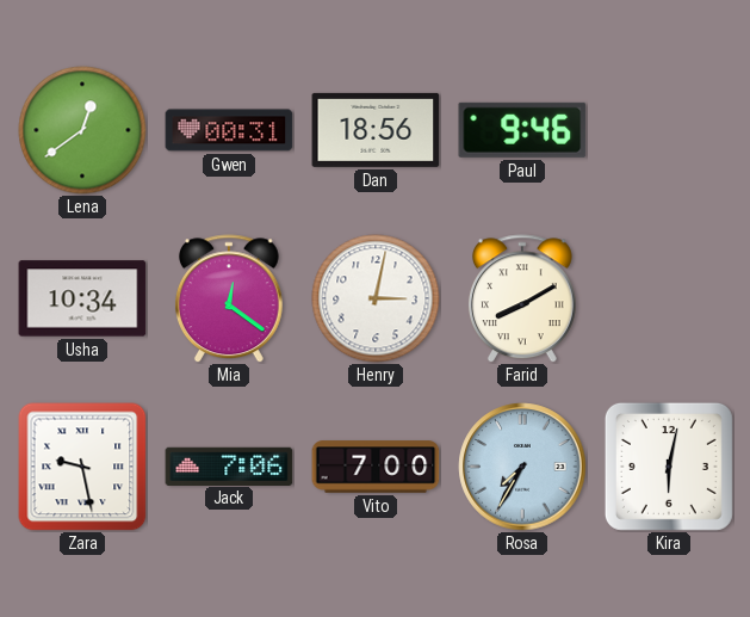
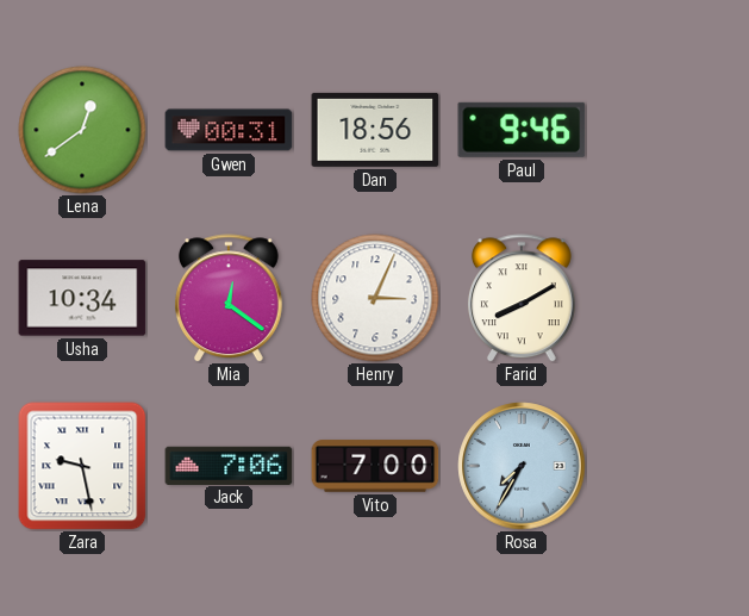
Henry: 3:02 -> 3:04
Kira: 6:02 -> none
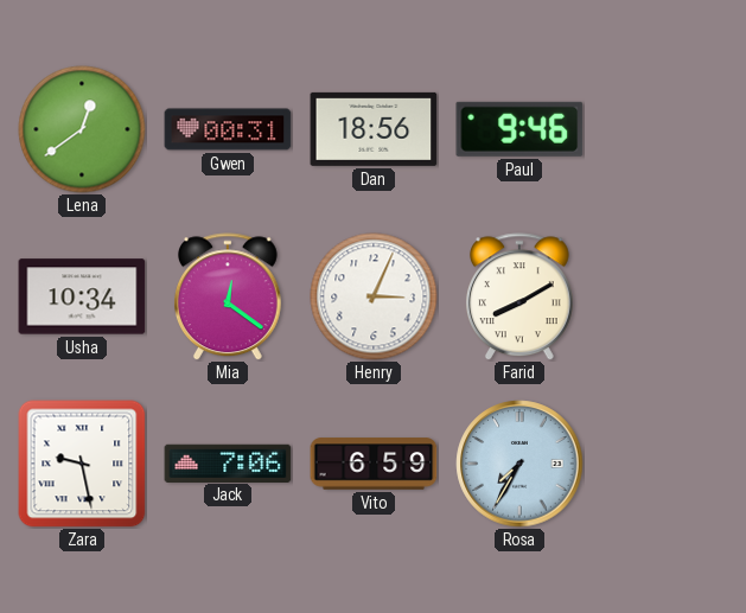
Vito: 7:00 -> 6:59
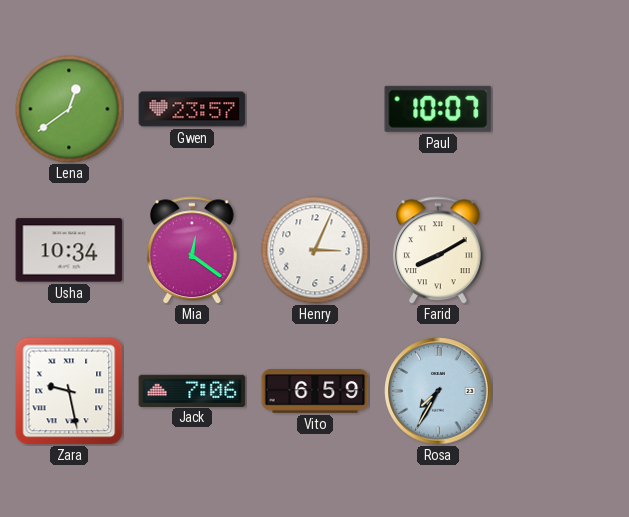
Gwen: 00:31 -> 23:57
Dan: 18:56 -> none
Paul: 9:46 -> 10:07
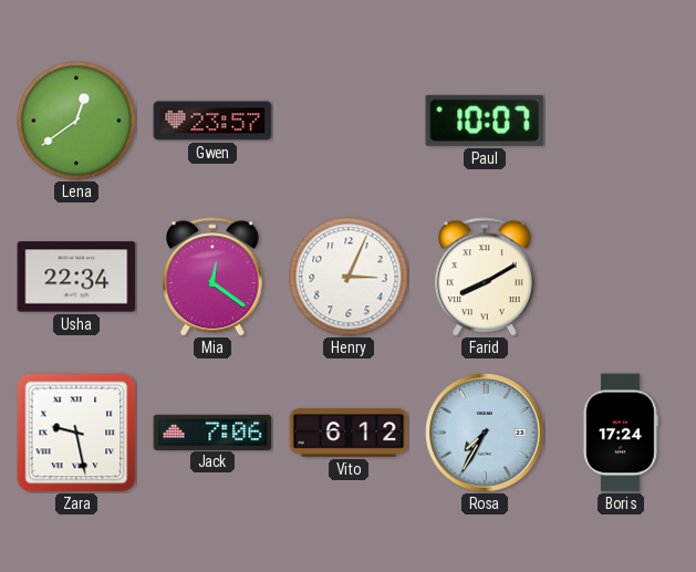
Usha: 10:34 -> 22:34
Vito: 6:59 -> 6:12
Boris: none -> 17:24
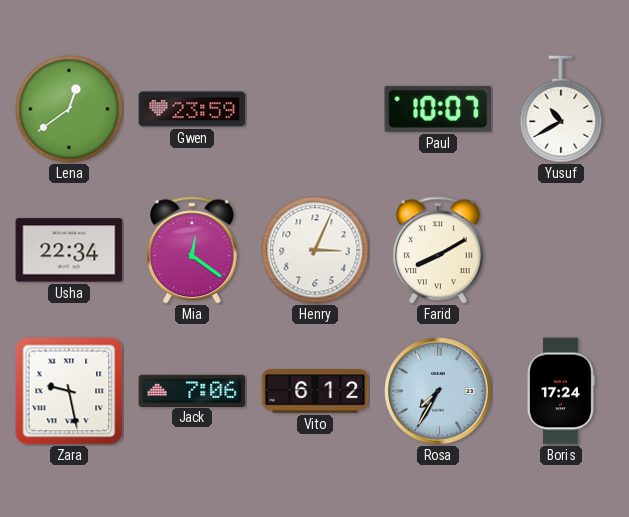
Gwen: 23:57 -> 23:59
Yusuf: none -> 10:40
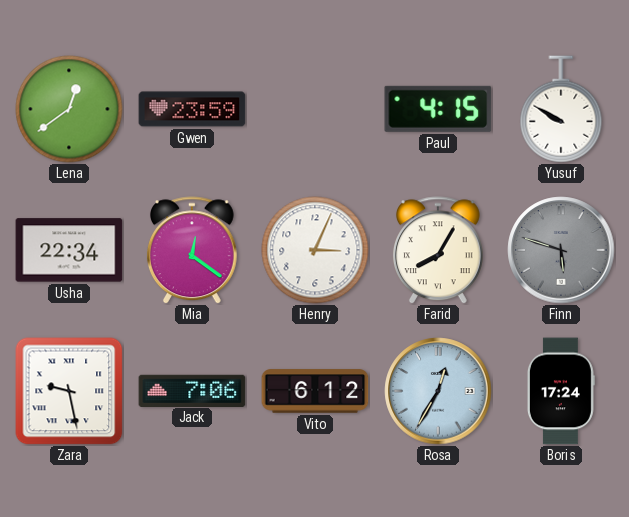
Paul: 10:07 -> 4:15
Yusuf: 10:40 -> 9:50
Farid: 8:10 -> 8:05
Finn: none -> 5:48
Rosa: 7:35 -> 12:35
